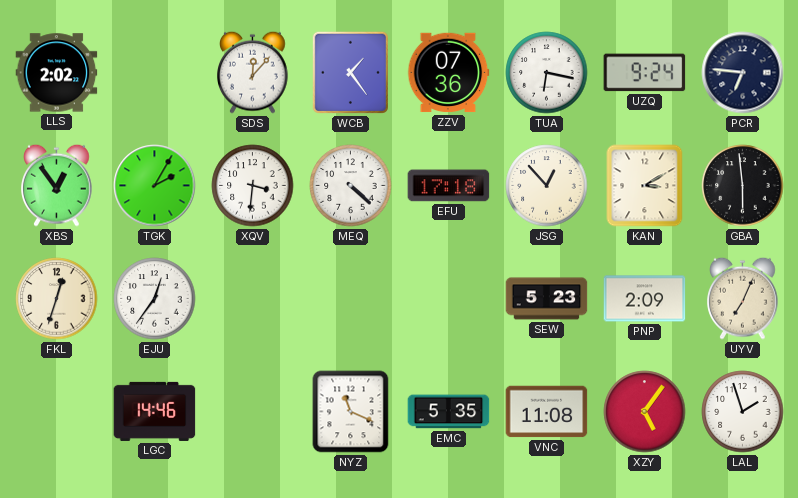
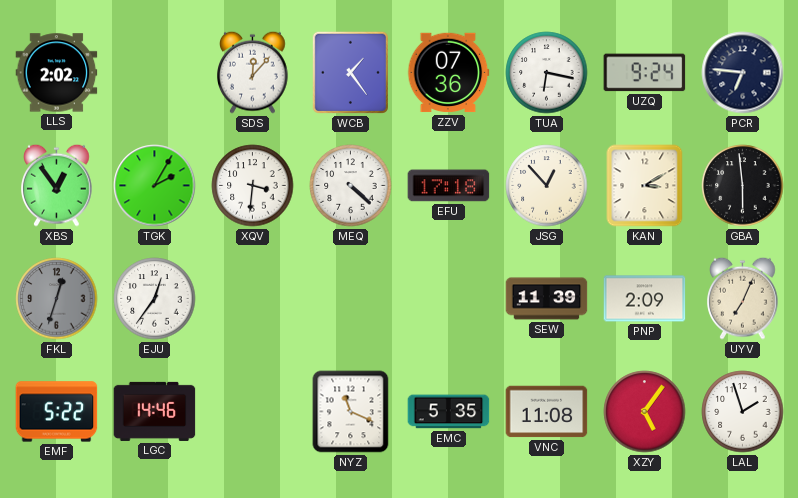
FKL dial: cream -> grey
SEW: 5:23 -> 11:39
EMF: none -> 5:22
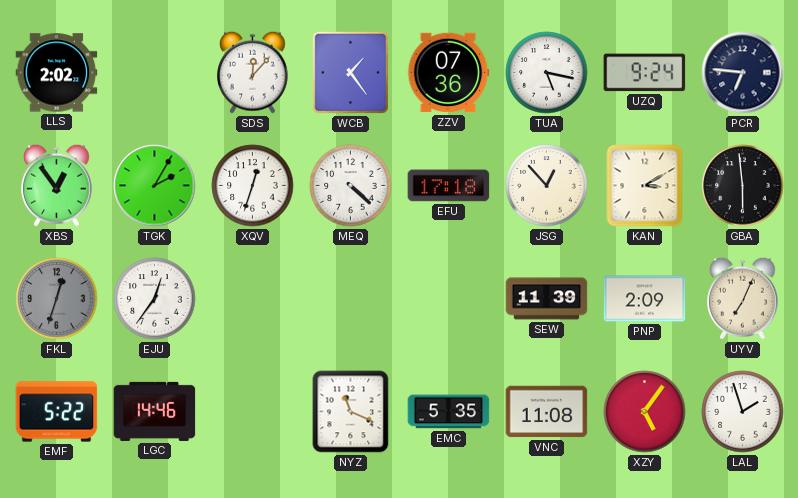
TUA: 6:17 -> 5:17
XQV: 3:31 -> 12:33
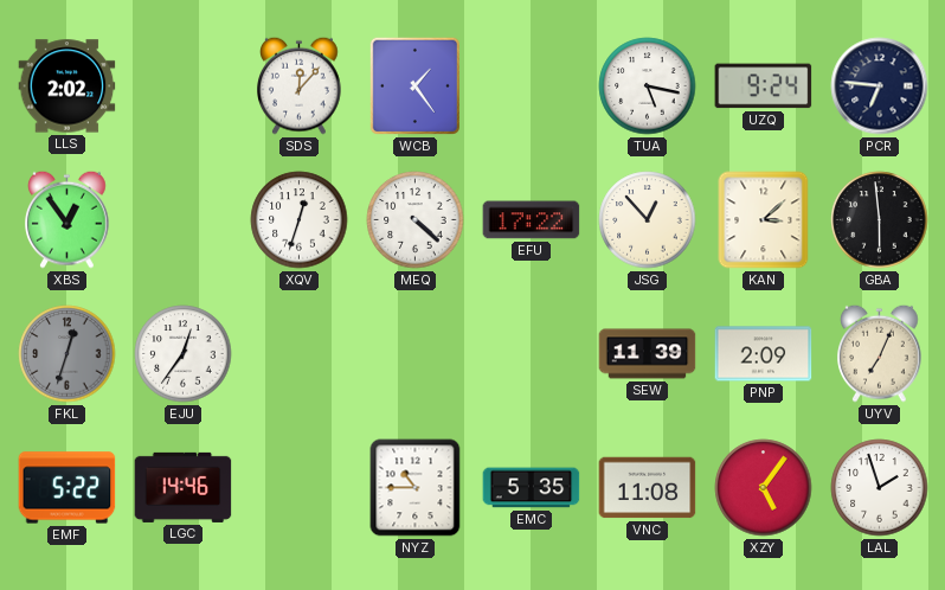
ZZV: 07:36 -> none
TGK: 2:05 -> none
EFU: 17:18 -> 17:22
KAN: 3:10 -> 3:08
NYZ: 11:19 -> 10:45
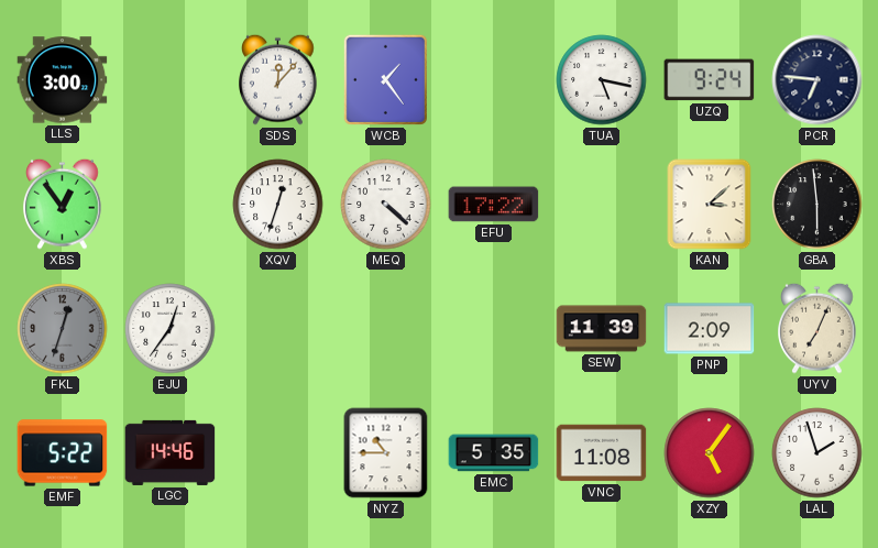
LLS: 2:02 -> 3:00
JSG: 12:53 -> none
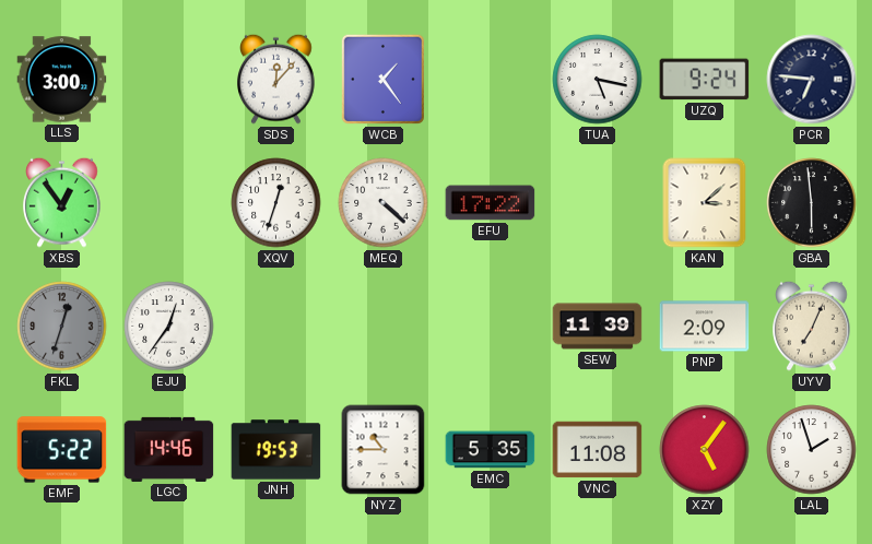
JNH: none -> 19:53
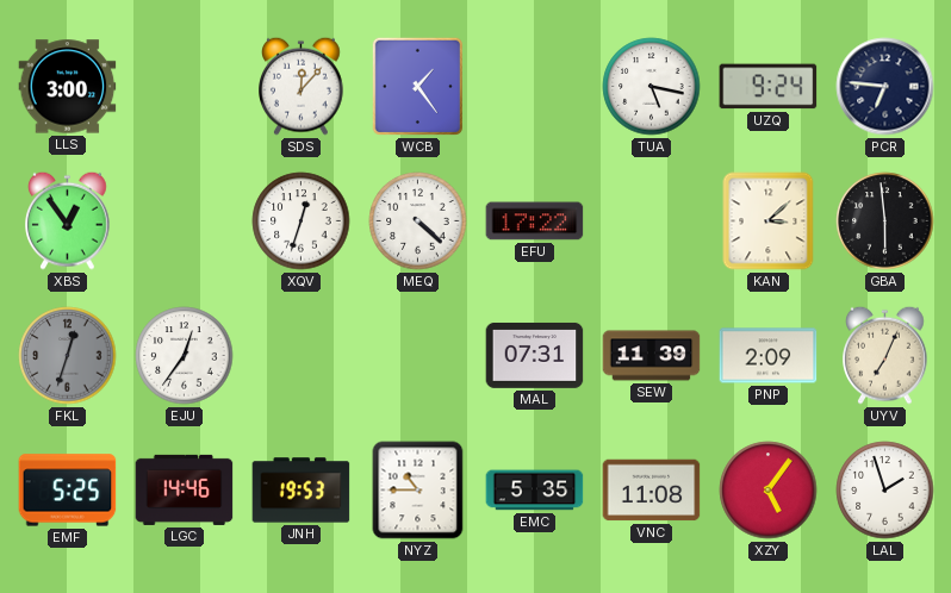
MAL: none -> 07:31
EMF: 5:22 -> 5:25
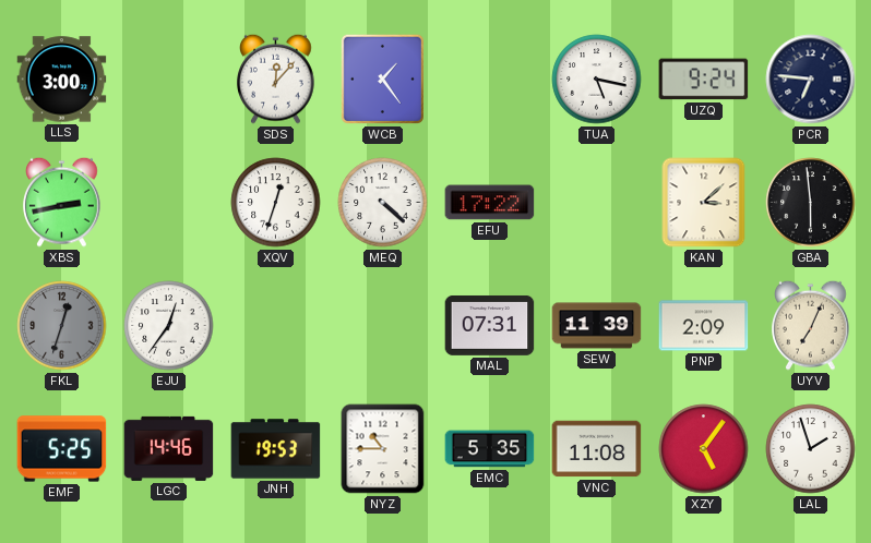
XBS: 12:54 -> 2:43
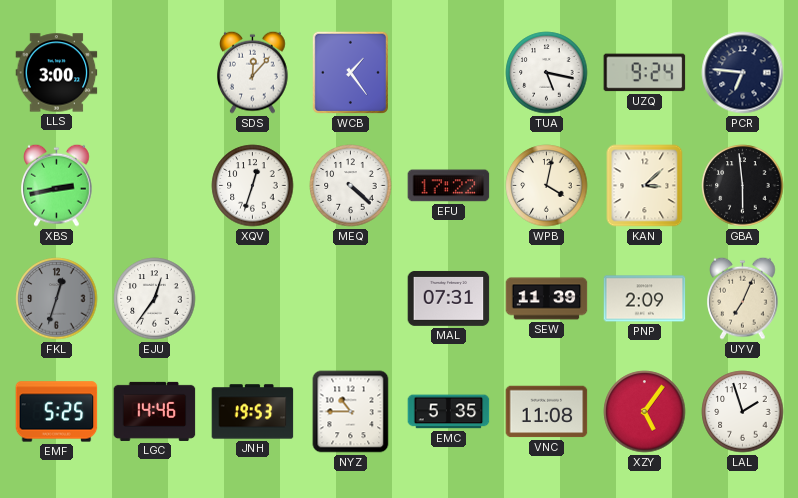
WPB: none -> 4:02
